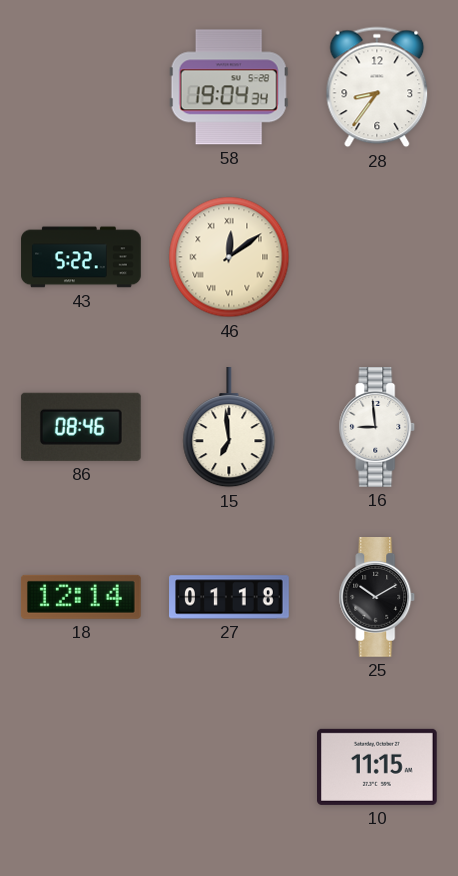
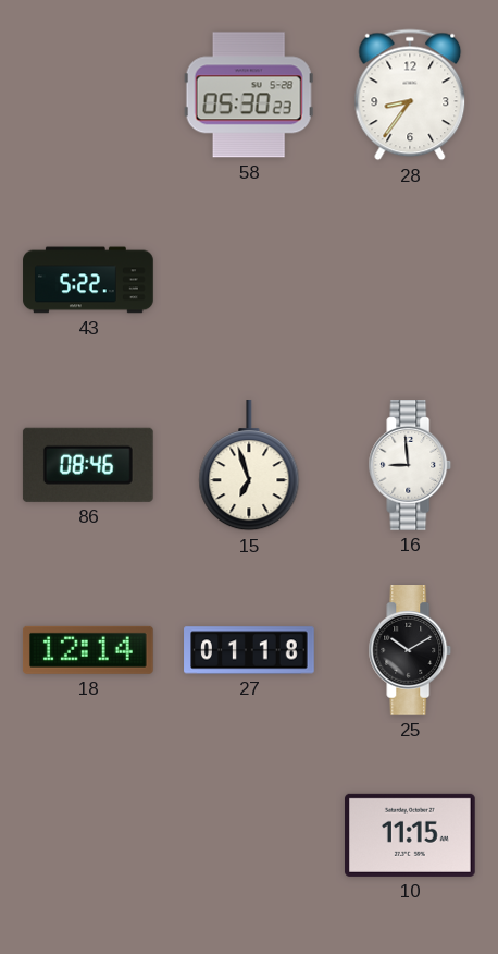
58: 19:04 -> 05:30
46: 12:09 -> none
15: 6:59 -> 6:57
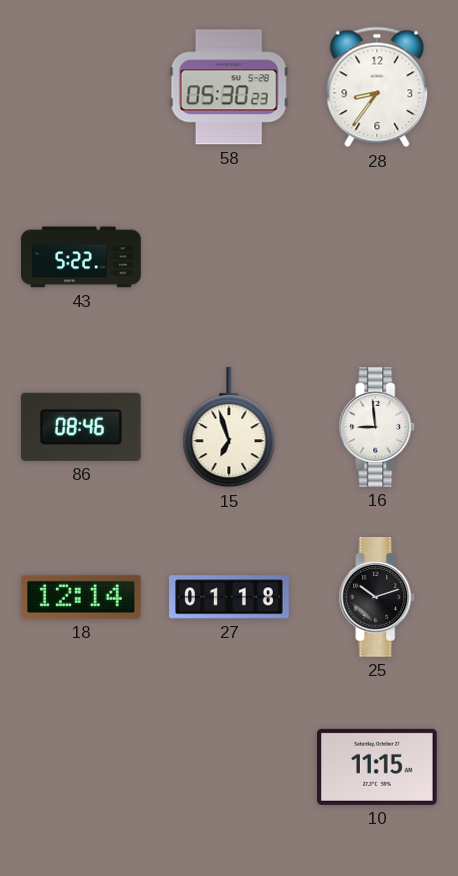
25: 10:10 -> 10:12
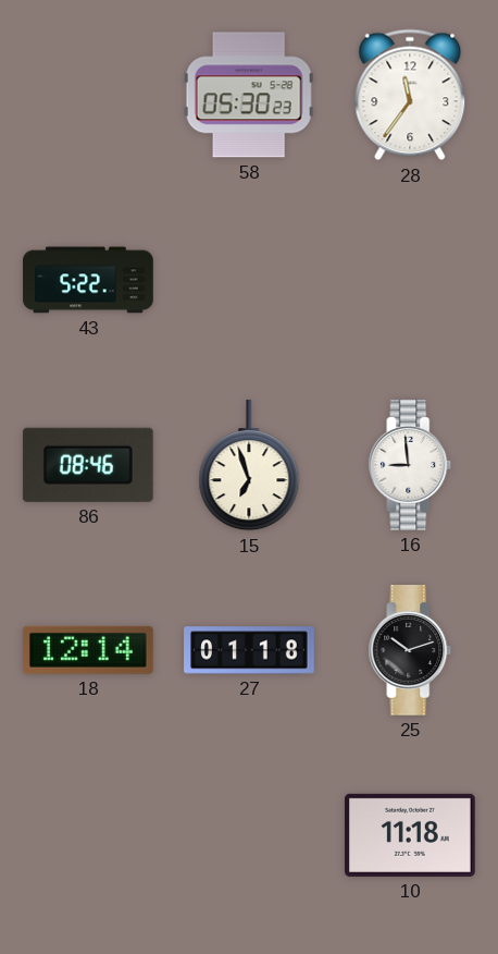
28: 8:36 -> 11:36
10: 11:15 -> 11:18
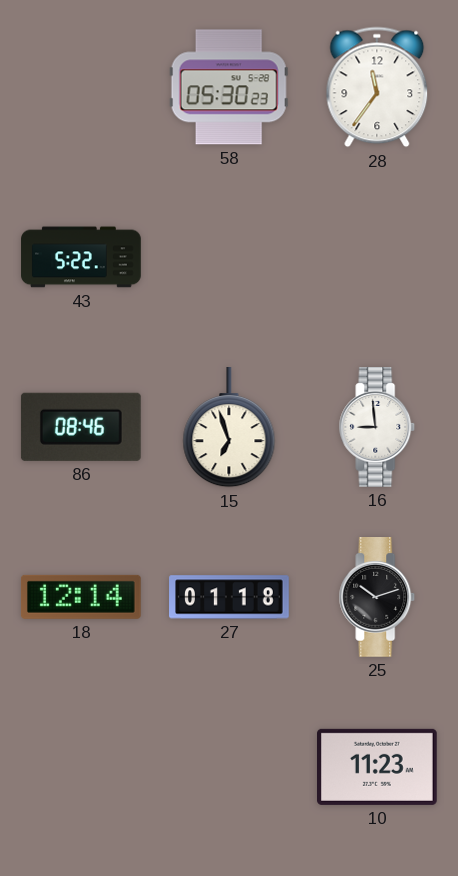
10: 11:18 -> 11:23
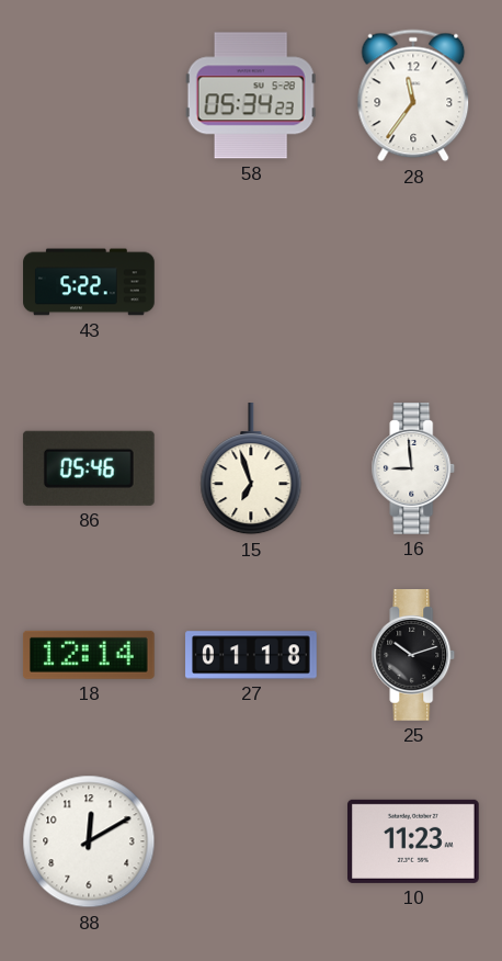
58: 05:30 -> 05:34
86: 08:46 -> 05:46
88: none -> 12:10
